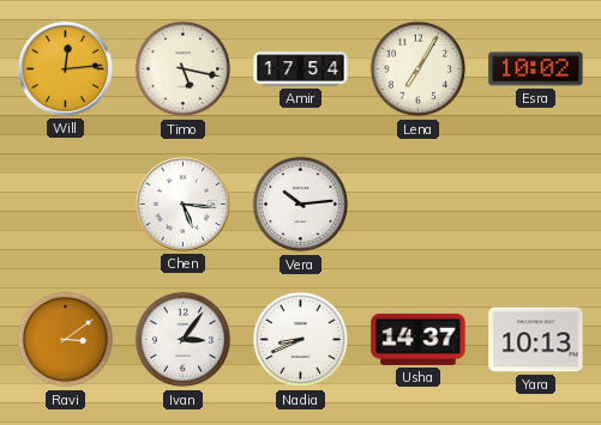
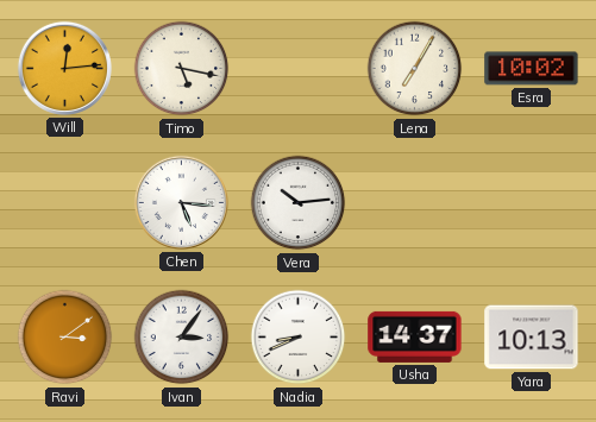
Amir: 17:54 -> none
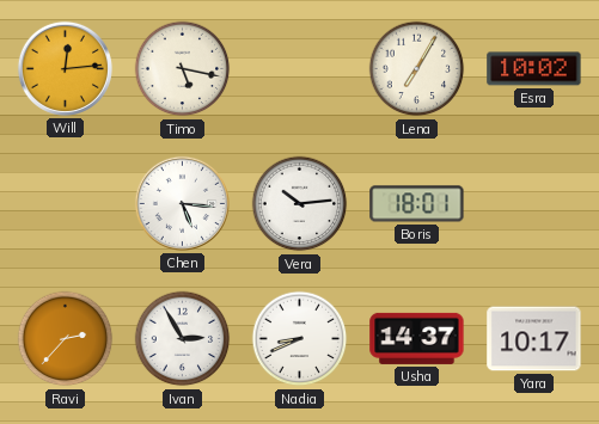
Boris: none -> 18:01
Ravi: 3:09 -> 2:37
Ivan: 3:06 -> 2:55
Yara: 10:13 -> 10:17
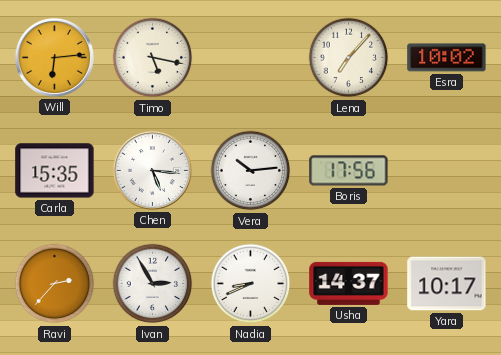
Will: 12:14 -> 6:14
Lena: 7:05 -> 7:07
Carla: none -> 15:35
Boris: 18:01 -> 17:56
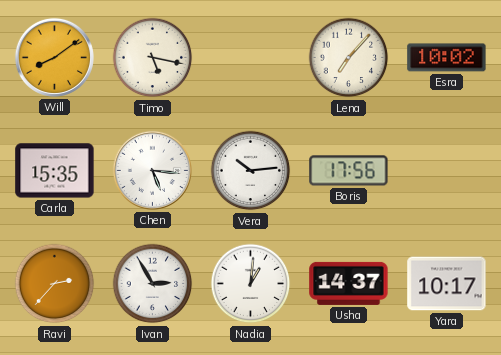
Will: 6:14 -> 8:09
Nadia: 8:41 -> 1:01
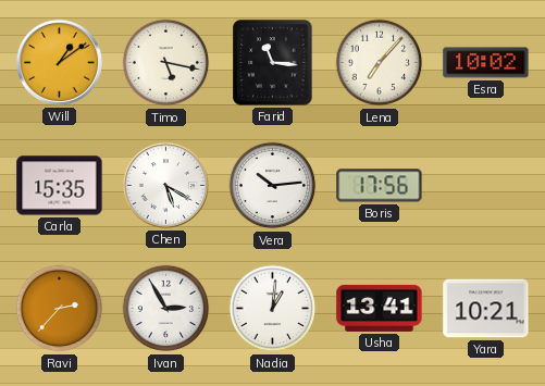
Will: 8:09 -> 1:09
Farid: none -> 11:16
Chen: 5:16 -> 5:20
Usha: 14:37 -> 13:41
Yara: 10:17 -> 10:21
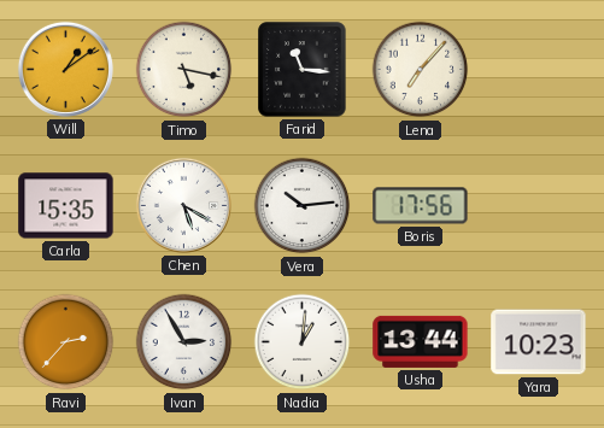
Esra: 10:02 -> none
Usha: 13:41 -> 13:44
Yara: 10:21 -> 10:23
